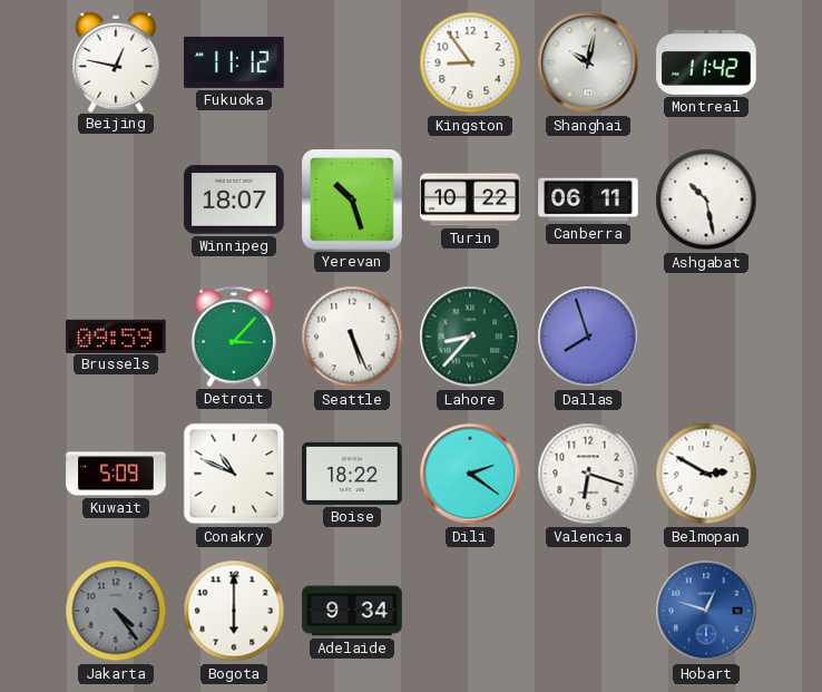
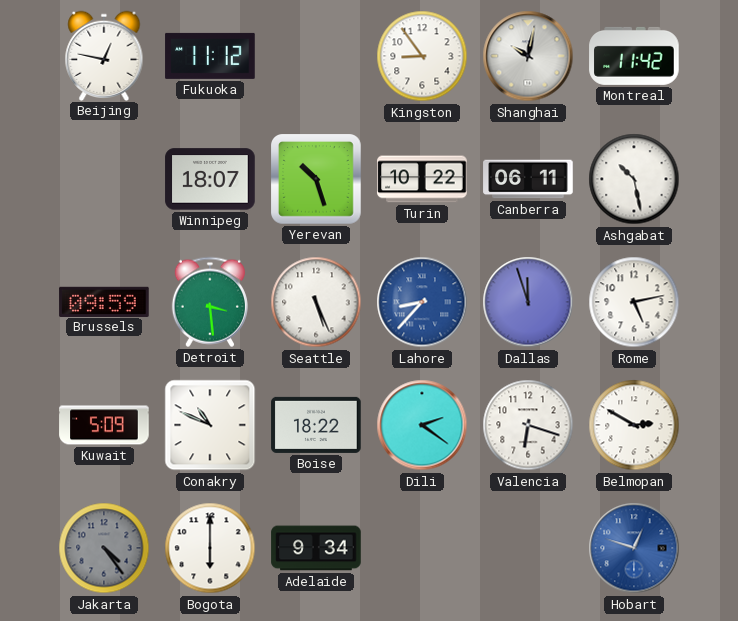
Detroit: 3:07 -> 3:29
Lahore dial: green -> blue
Dallas: 7:57 -> 11:57
Rome: none -> 5:13
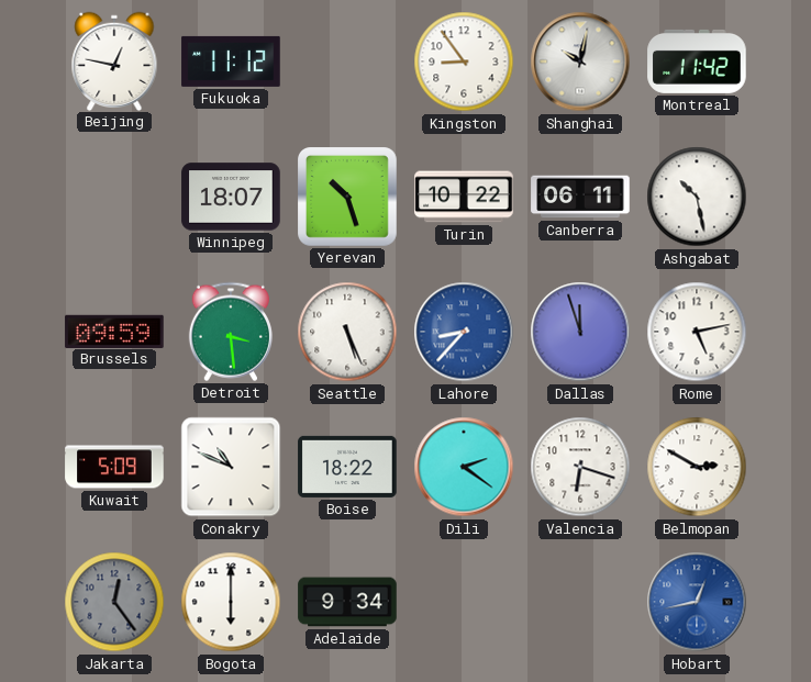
Jakarta: 4:24 -> 12:24
Hobart: 12:48 -> 12:43
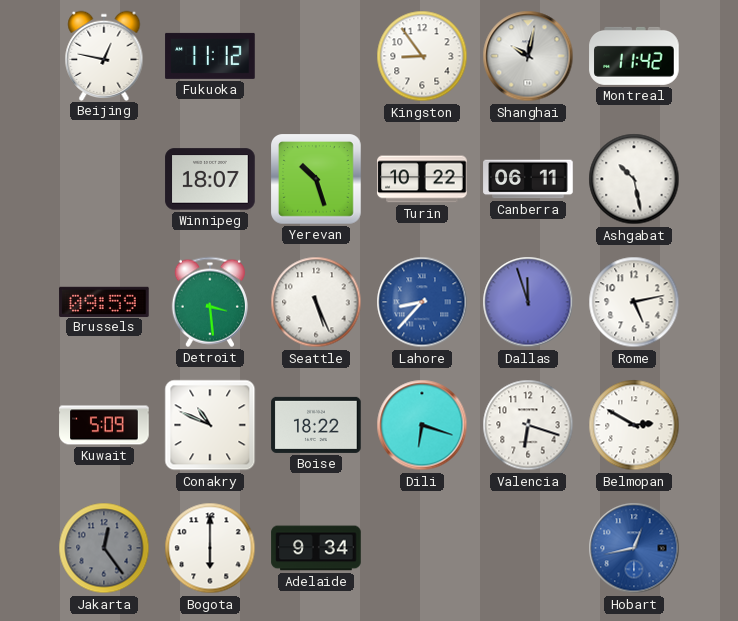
Dili: 2:21 -> 6:18
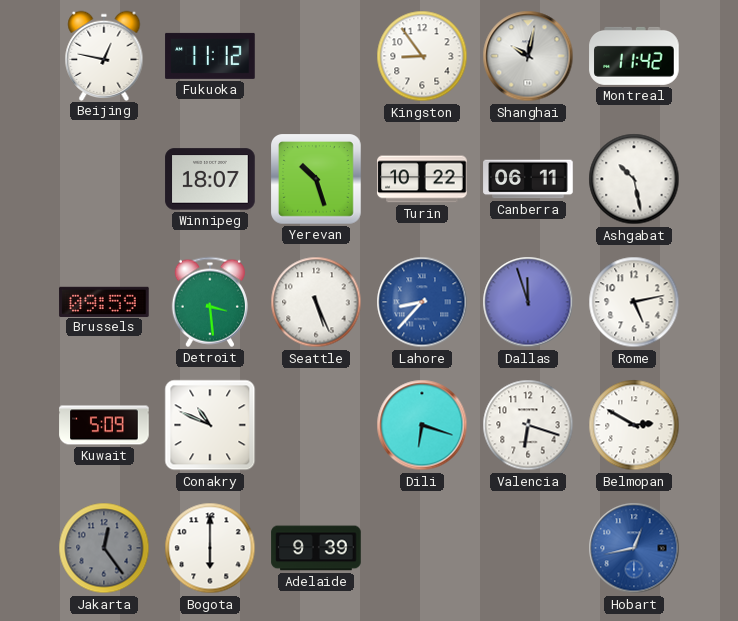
Boise: 18:22 -> none
Adelaide: 9:34 -> 9:39
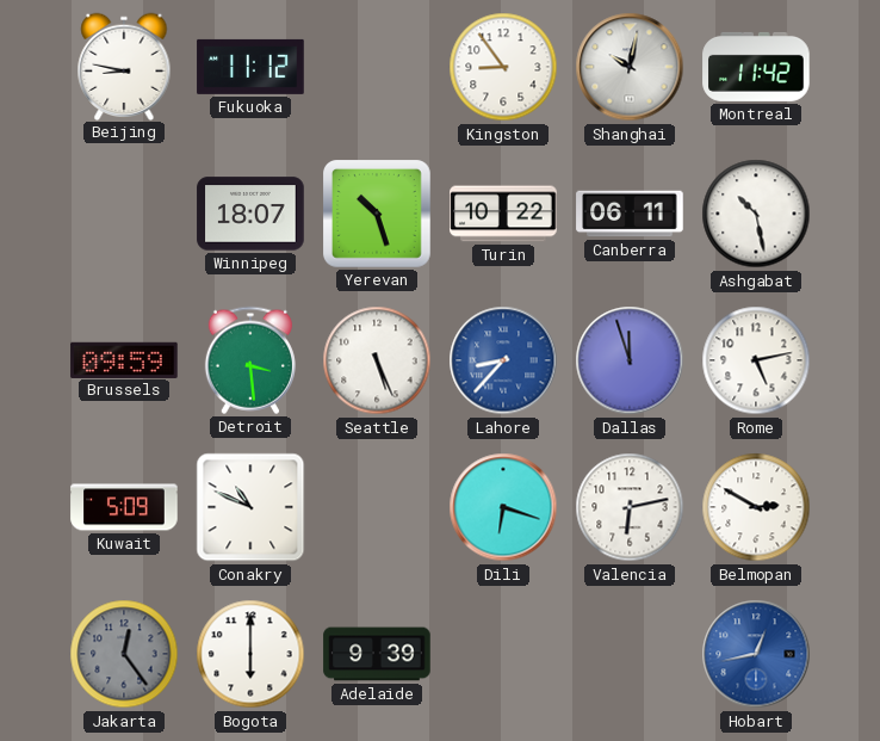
Beijing: 12:47 -> 8:47
Valencia: 6:18 -> 6:13
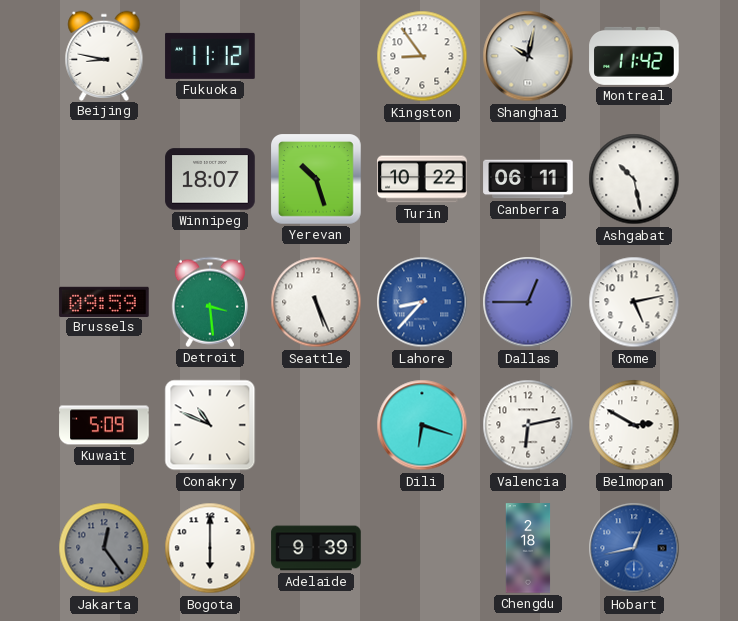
Dallas: 11:57 -> 12:45
Chengdu: none -> 2:18
